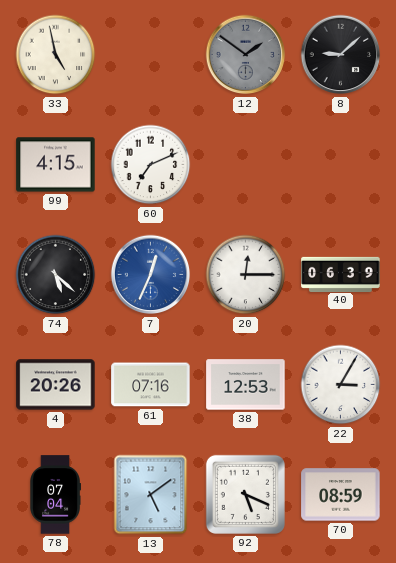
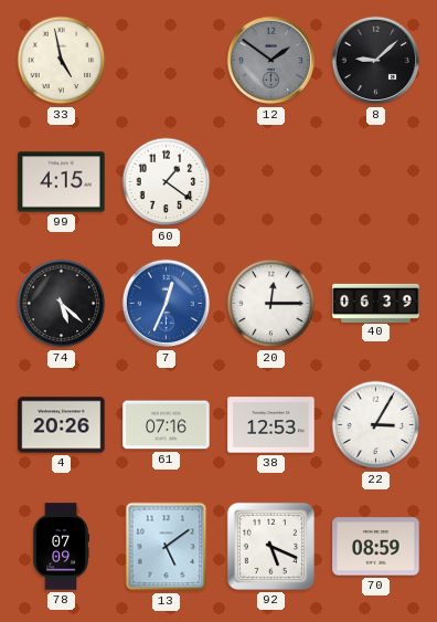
60: 7:11 -> 1:21
78: 07:04 -> 07:09
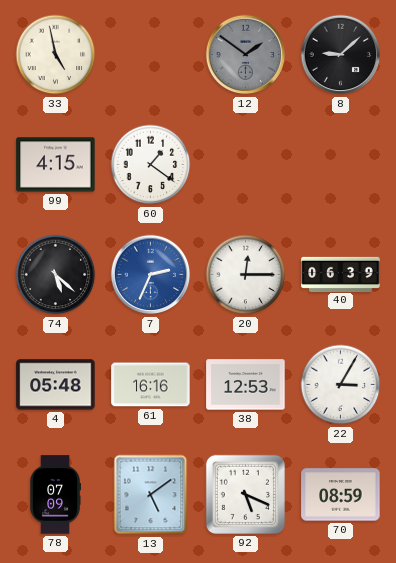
7: 12:34 -> 2:34
4: 20:26 -> 05:48
61: 07:16 -> 16:16
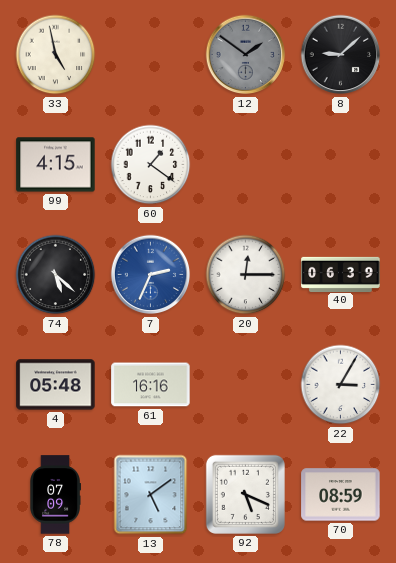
38: 12:53 -> none
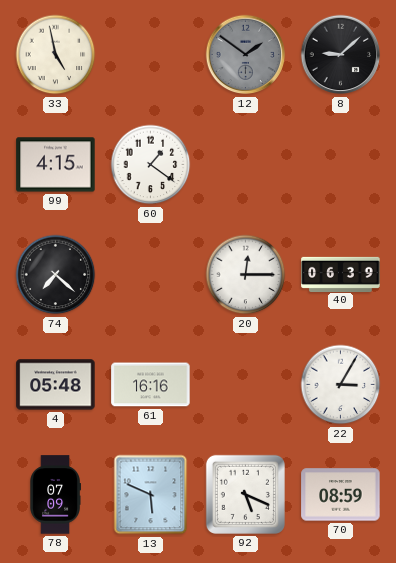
74: 5:22 -> 7:22
7: 2:34 -> none
13: 5:09 -> 5:49
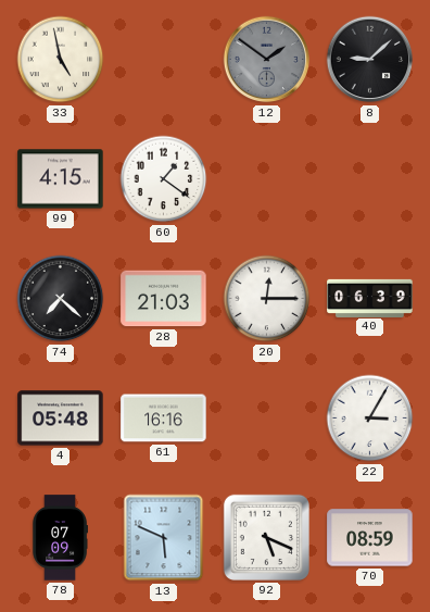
28: none -> 21:03
